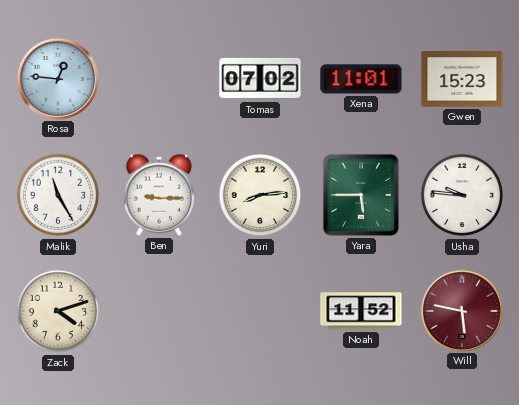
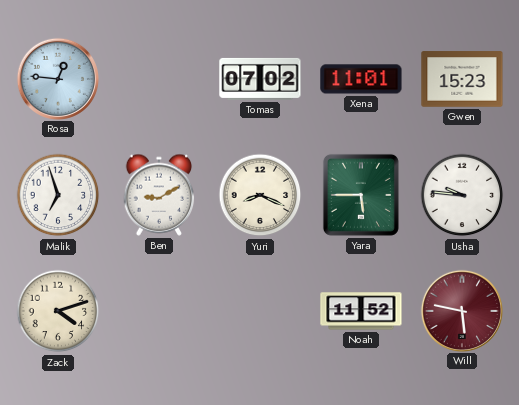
Malik: 11:25 -> 6:57
Ben: 9:15 -> 9:10
Yuri: 8:14 -> 8:19
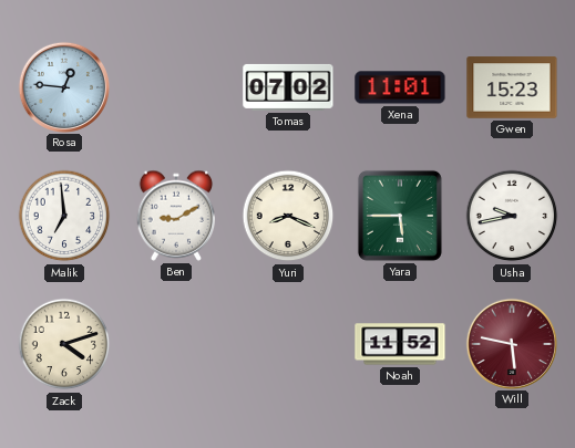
Malik: 6:57 -> 6:59
Usha: 9:46 -> 9:43
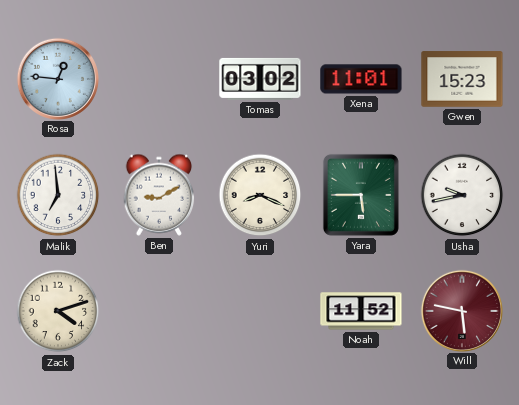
Tomas: 07:02 -> 03:02
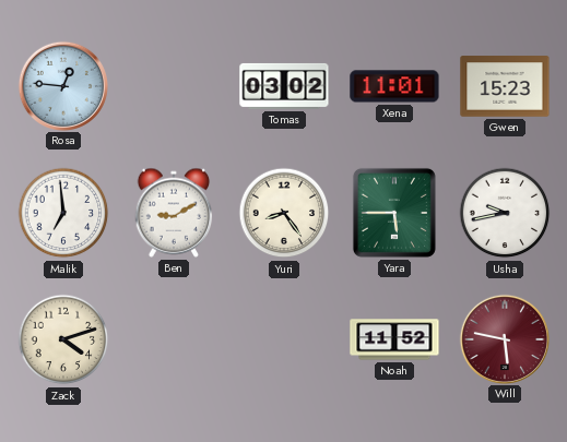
Yuri: 8:19 -> 8:24
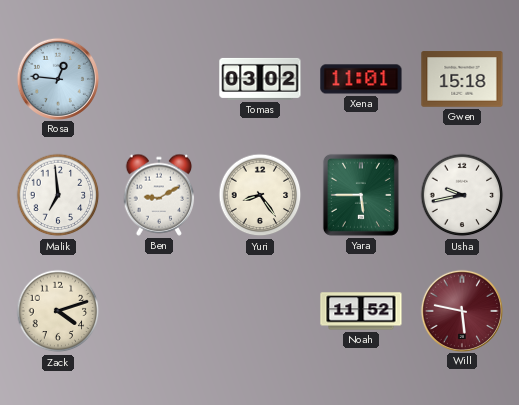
Gwen: 15:23 -> 15:18
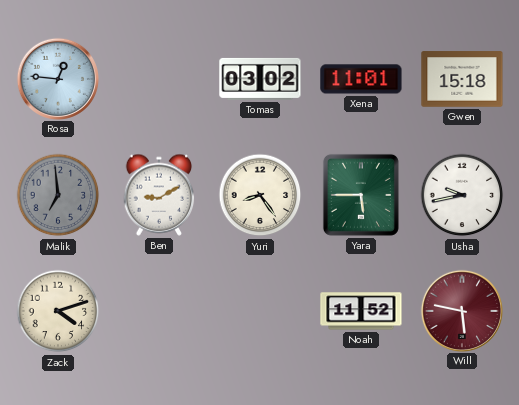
Malik dial: white -> grey
